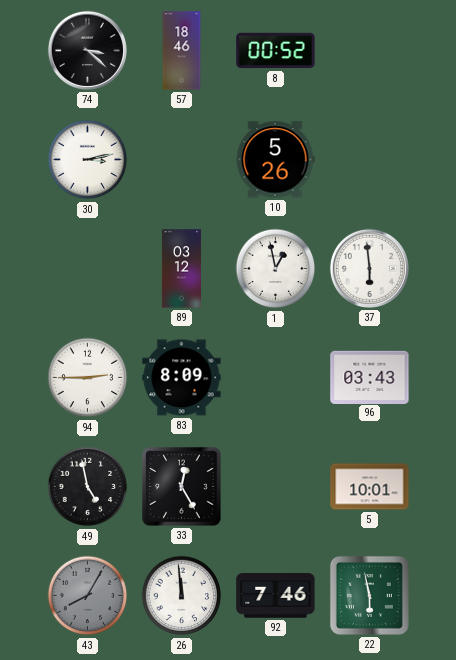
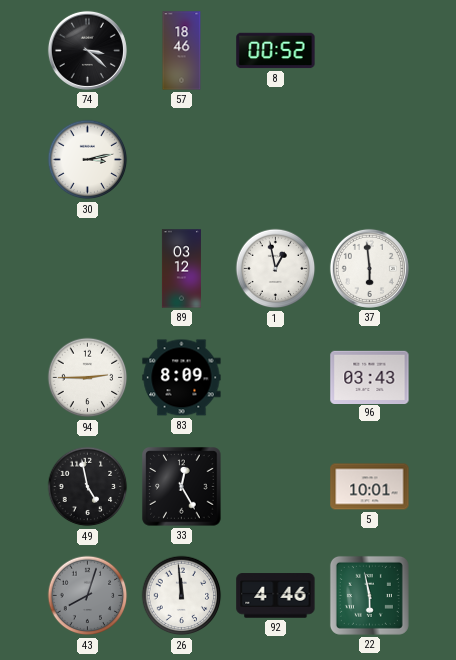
10: 5:26 -> none
43: 8:05 -> 8:03
92: 7:46 -> 4:46
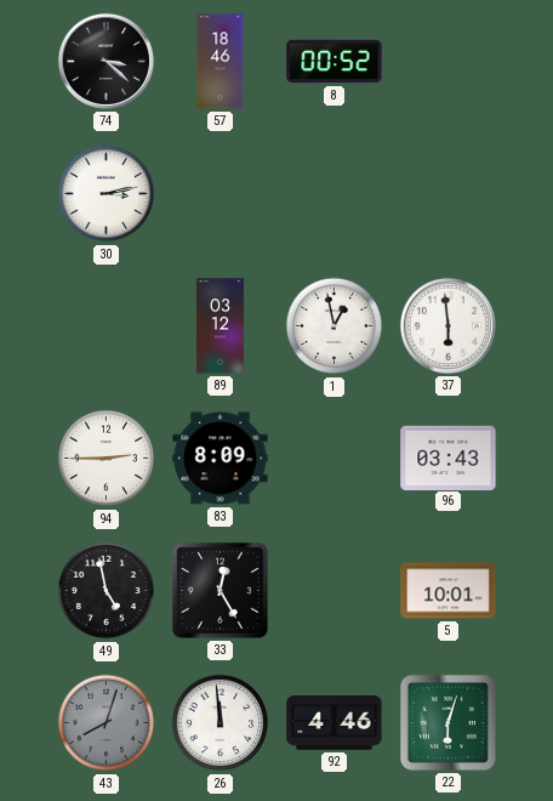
22: 5:58 -> 6:03
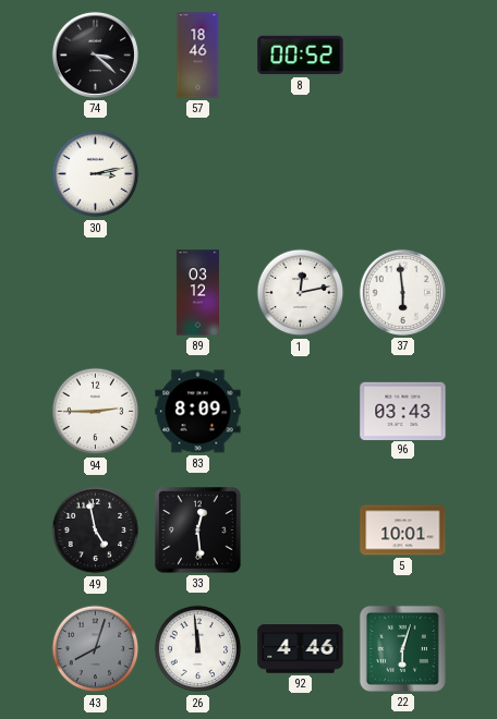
1: 12:58 -> 12:13
33: 12:25 -> 12:29
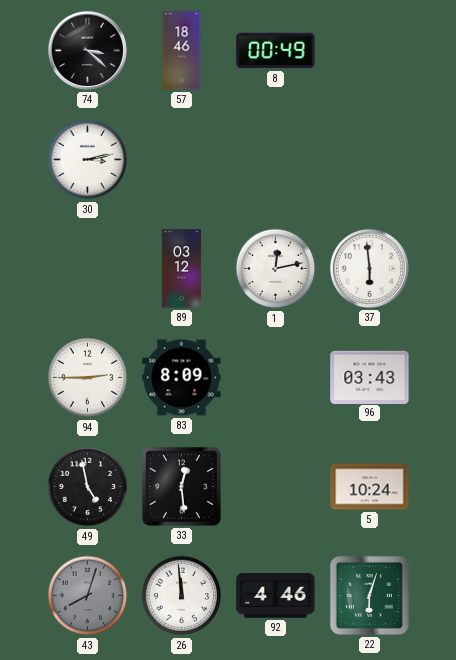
8: 00:52 -> 00:49
5: 10:01 -> 10:24
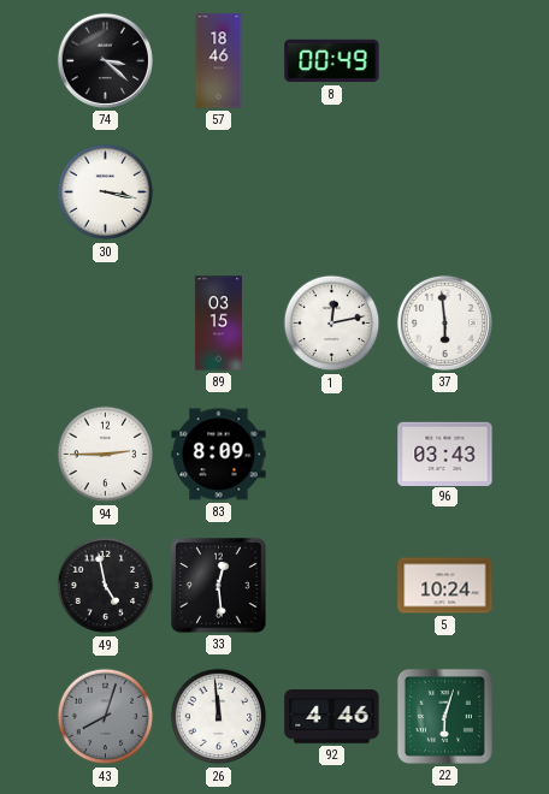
30: 3:13 -> 3:17
89: 03:12 -> 03:15
